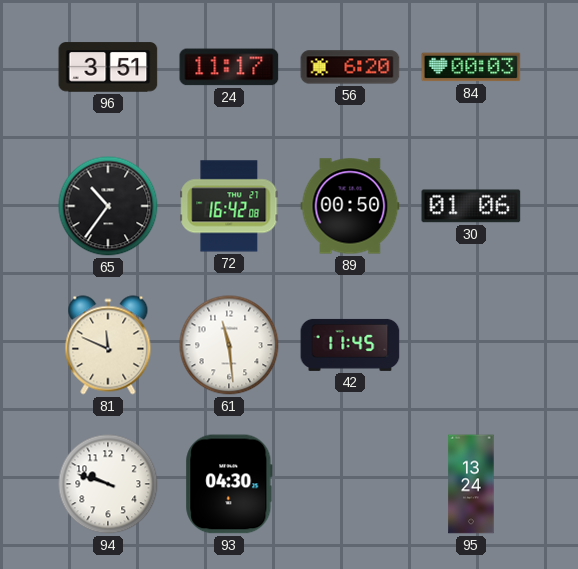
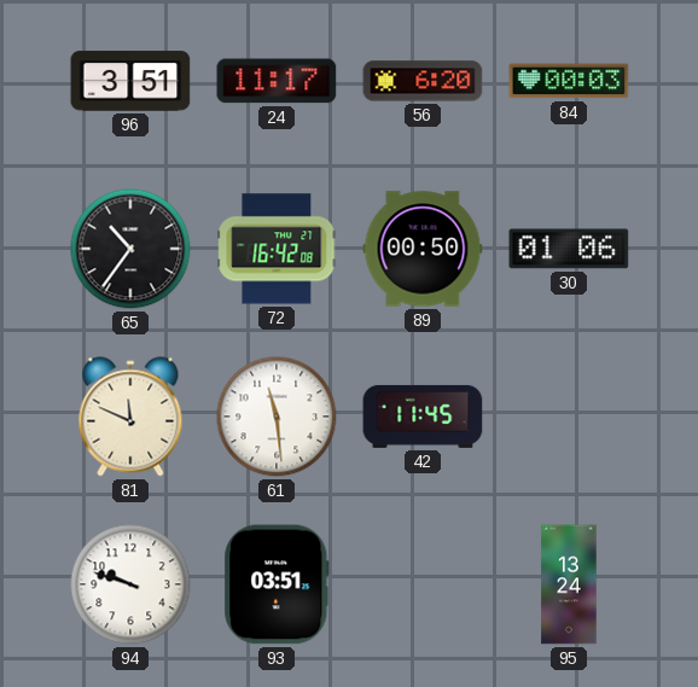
93: 04:30 -> 03:51
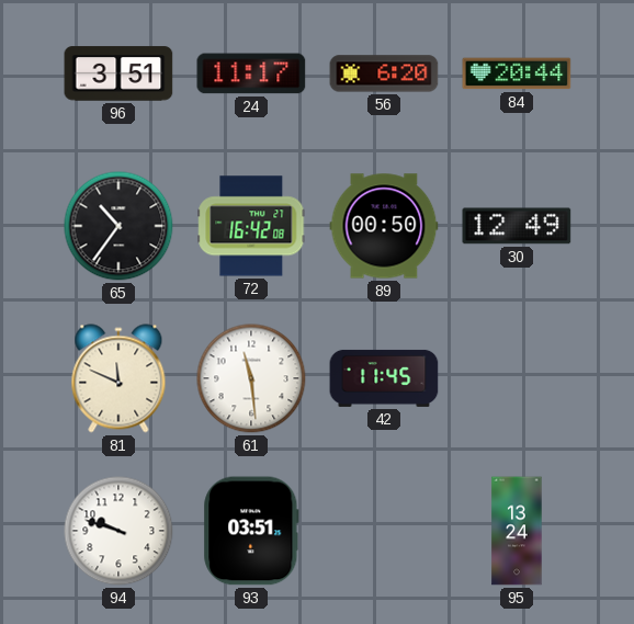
84: 00:03 -> 20:44
30: 01:06 -> 12:49
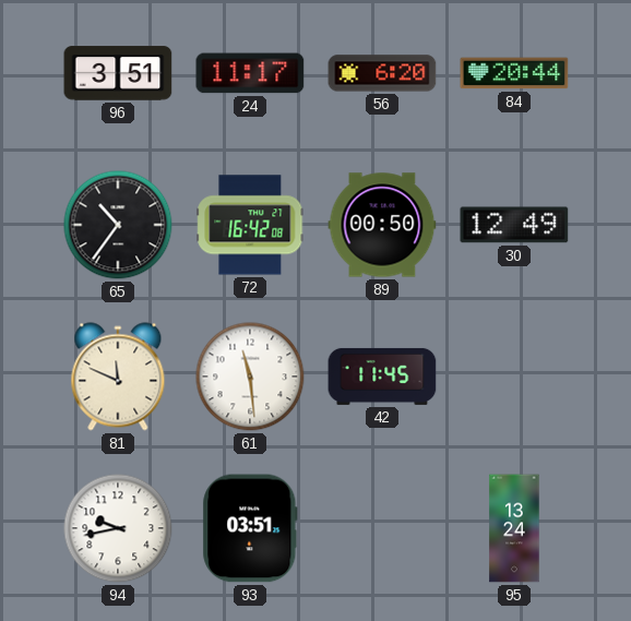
94: 9:48 -> 9:43
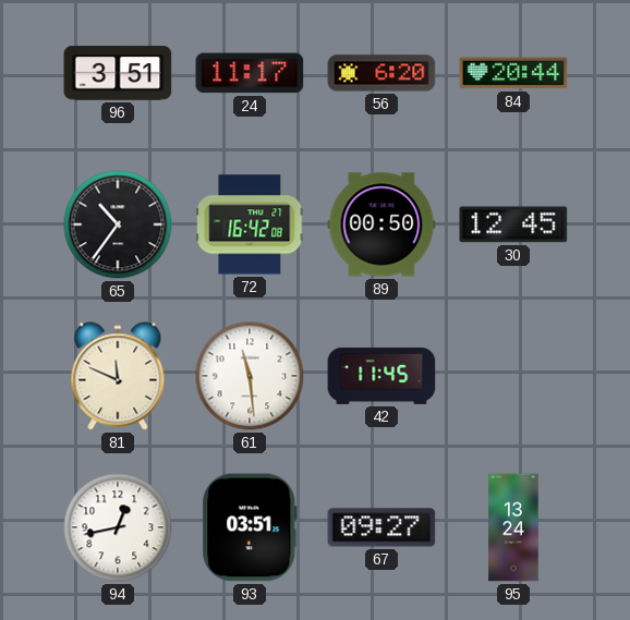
30: 12:49 -> 12:45
94: 9:43 -> 12:43
67: none -> 09:27
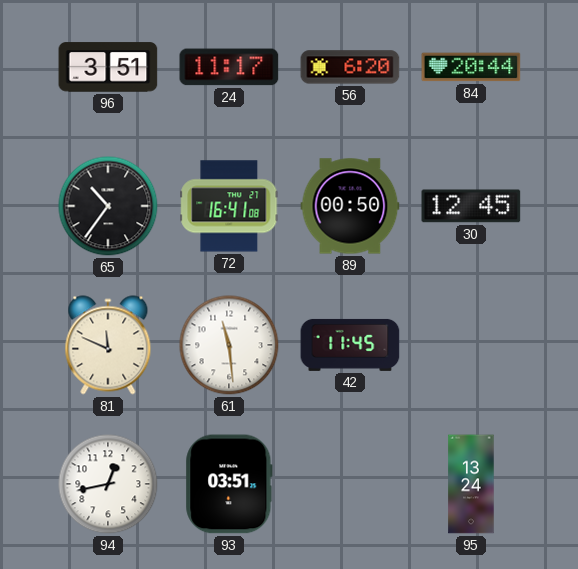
72: 16:42 -> 16:41
67: 09:27 -> none
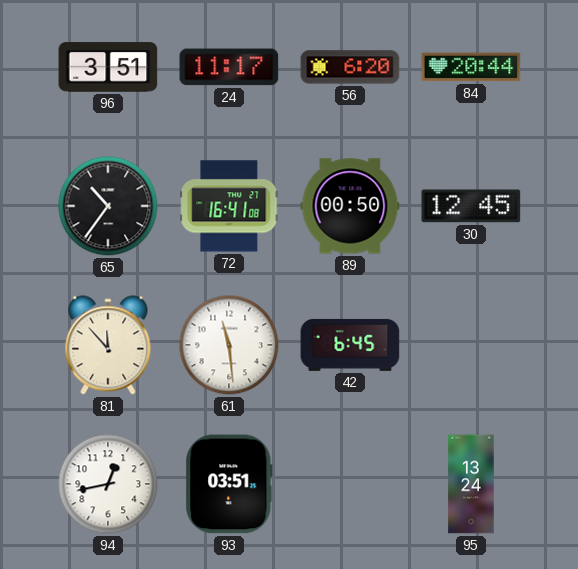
81: 11:49 -> 11:53
42: 11:45 -> 6:45
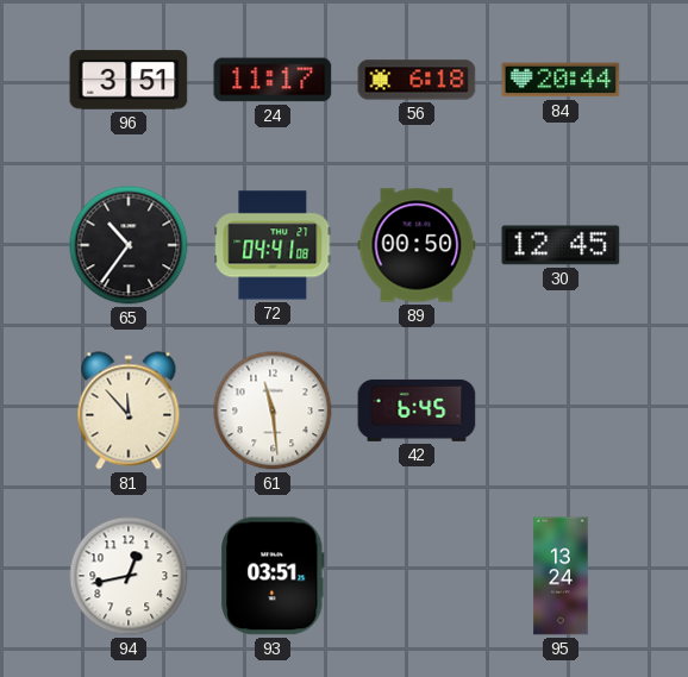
56: 6:20 -> 6:18
72: 16:41 -> 04:41
